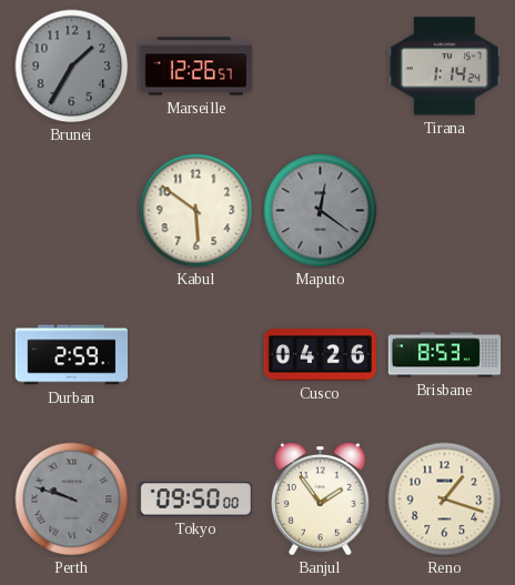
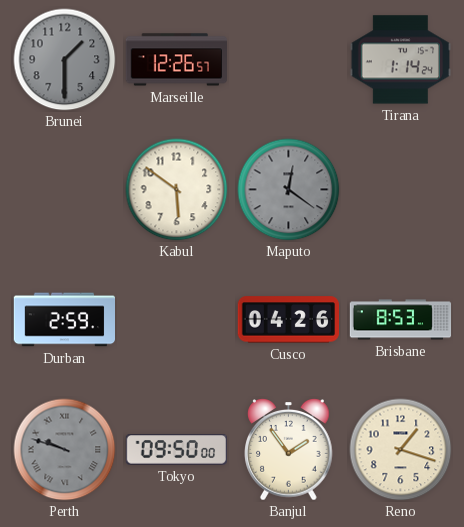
Brunei: 1:35 -> 1:30
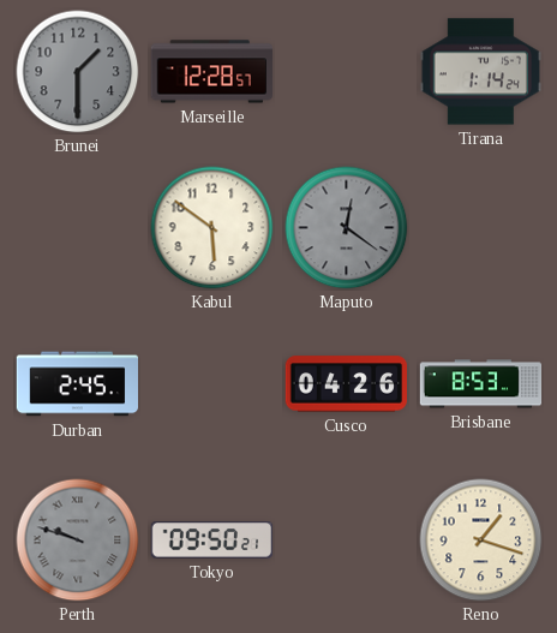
Marseille: 12:26 -> 12:28
Durban: 2:59 -> 2:45
Tokyo: 09:50:00 -> 09:50:21
Banjul: 1:54 -> none
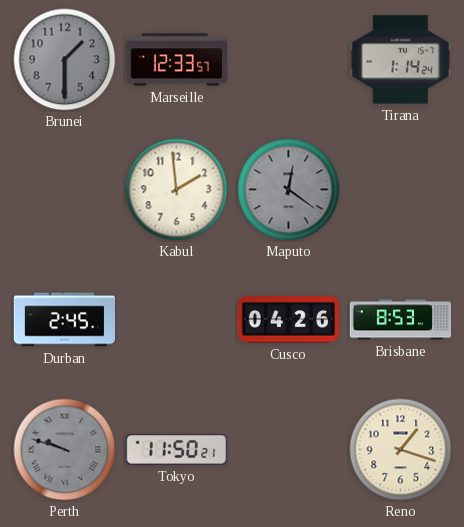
Marseille: 12:28 -> 12:33
Kabul: 5:51 -> 1:59
Tokyo: 09:50 -> 11:50
